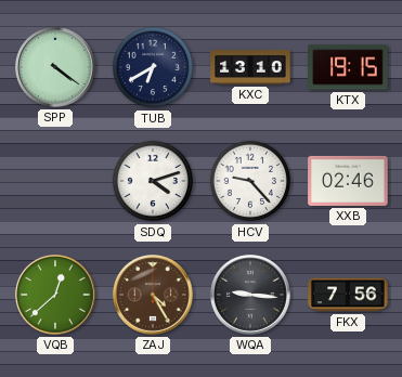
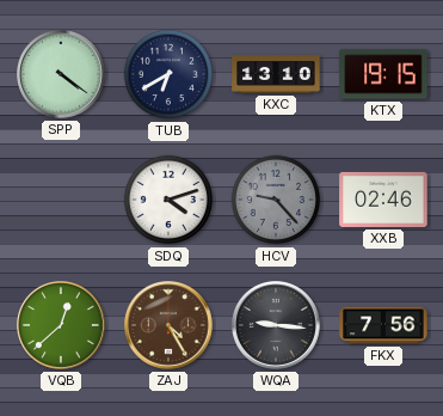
HCV dial: white -> grey
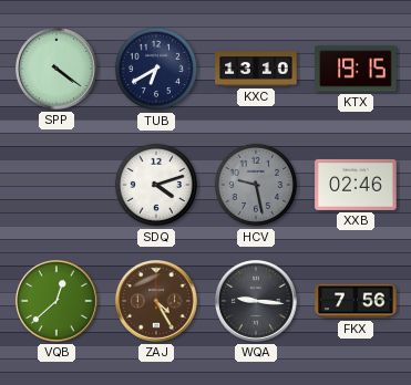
HCV: 9:23 -> 9:28
